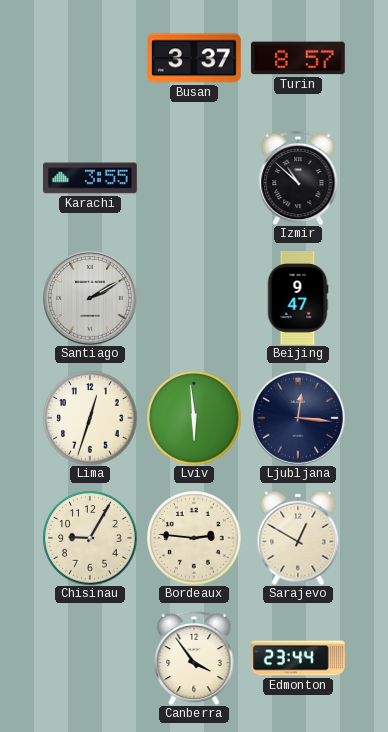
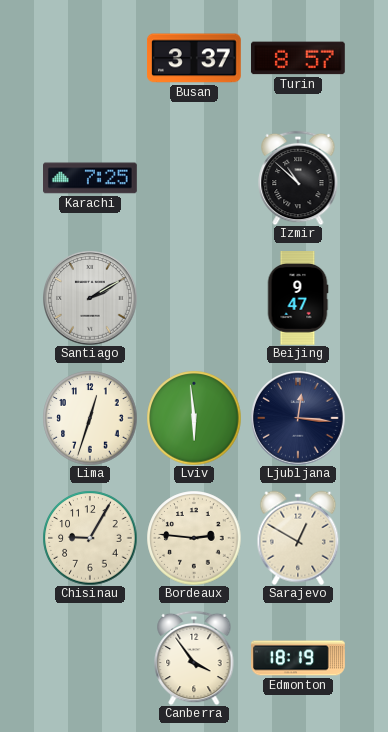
Karachi: 3:55 -> 7:25
Edmonton: 23:44 -> 18:19
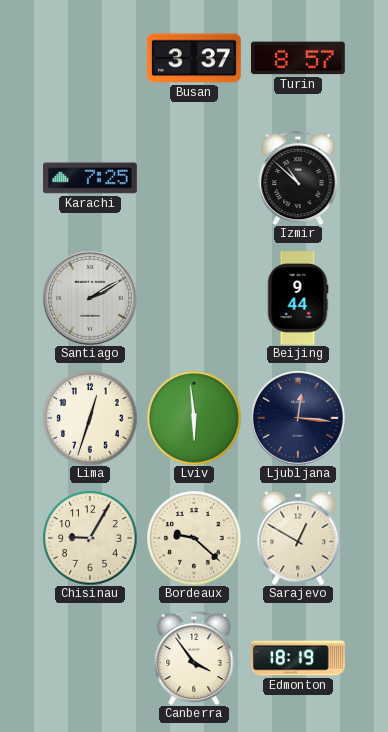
Beijing: 9:47 -> 9:44
Bordeaux: 2:46 -> 9:22
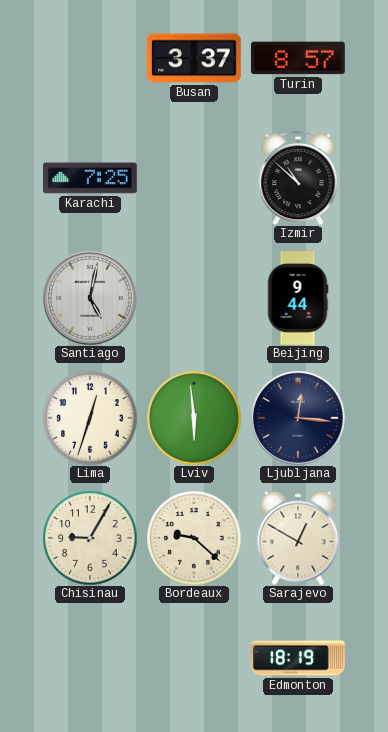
Santiago: 2:10 -> 5:02
Canberra: 3:54 -> none
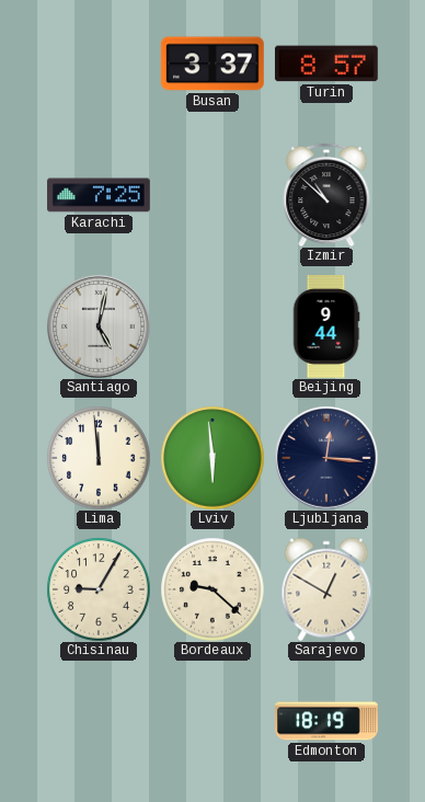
Lima: 12:33 -> 11:59
